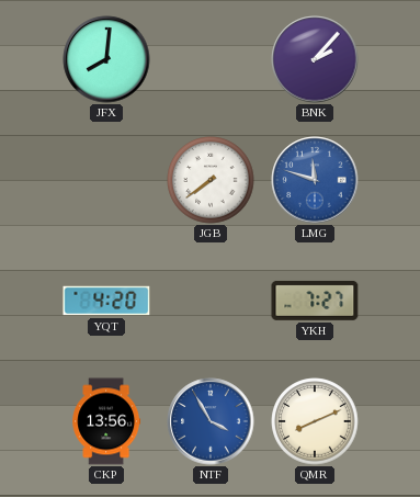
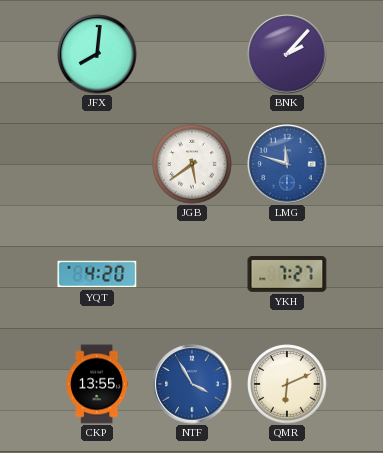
JGB: 7:39 -> 5:39
CKP: 13:56 -> 13:55
QMR: 8:11 -> 6:11
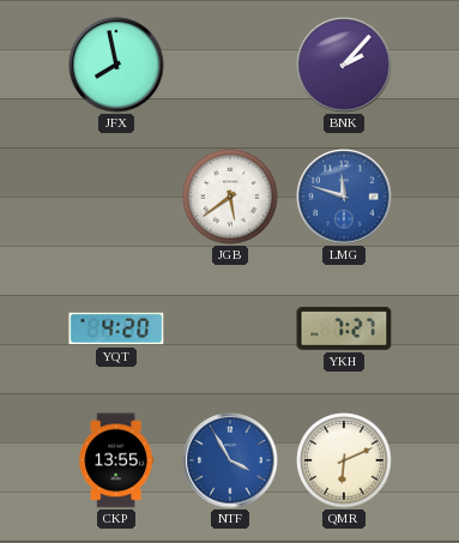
JFX: 8:01 -> 7:58
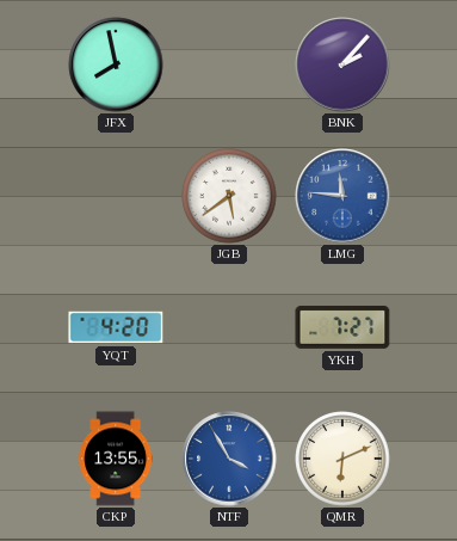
LMG: 11:48 -> 11:46
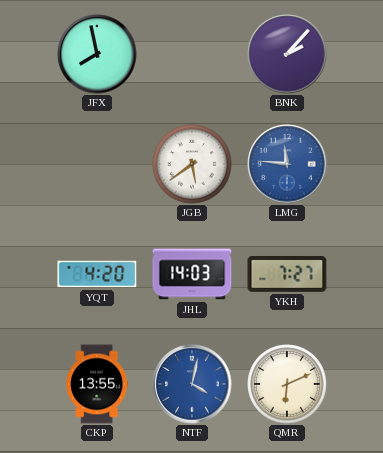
JHL: none -> 14:03
NTF: 3:55 -> 4:02
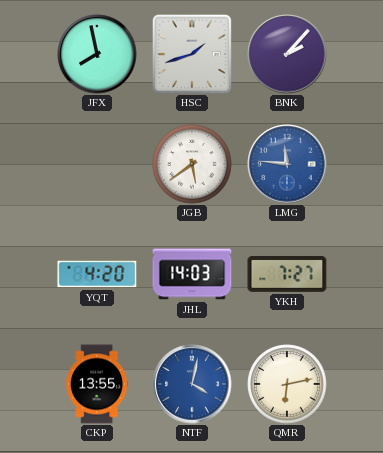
HSC: none -> 1:42
QMR: 6:11 -> 6:13
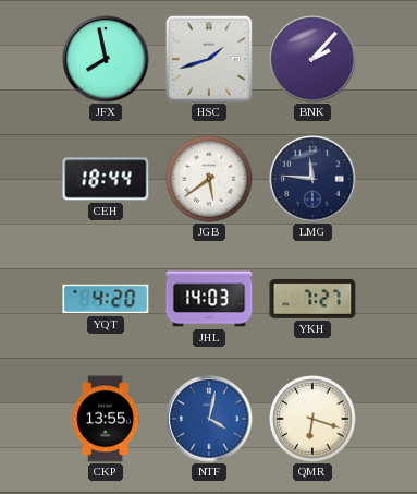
CEH: none -> 18:44
LMG dial: blue -> navy
QMR: 6:13 -> 6:18
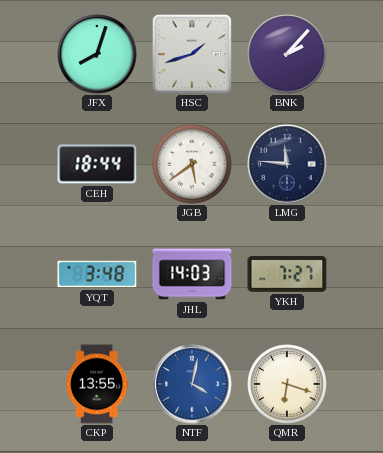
JFX: 7:58 -> 8:03
YQT: 4:20 -> 3:48
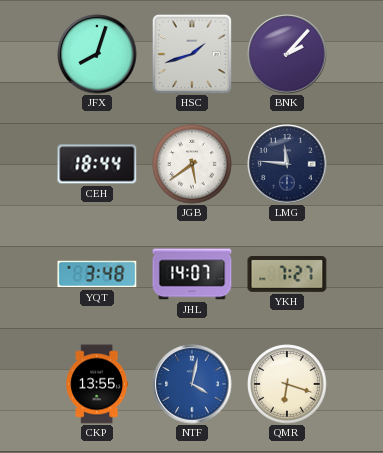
JHL: 14:03 -> 14:07
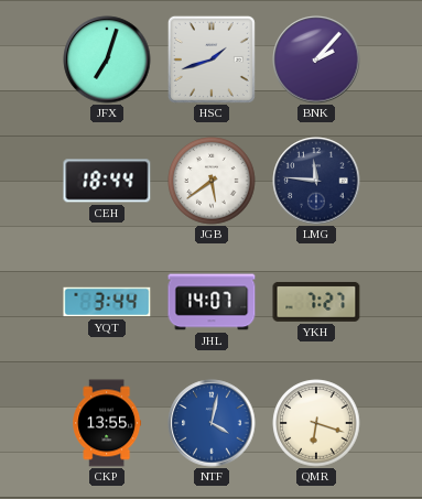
JFX: 8:03 -> 7:03
YQT: 3:48 -> 3:44
